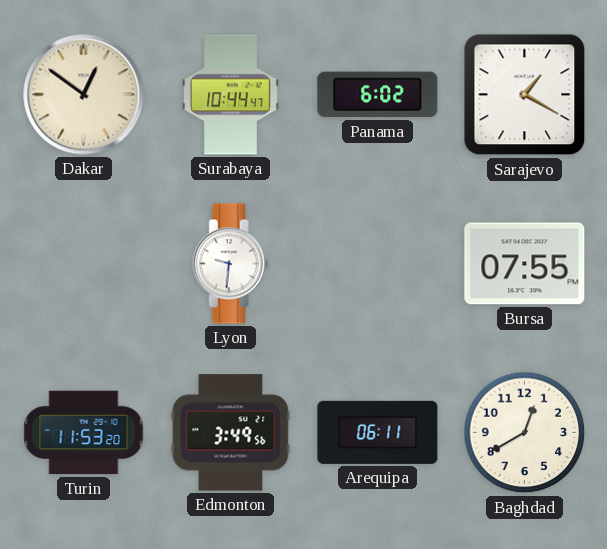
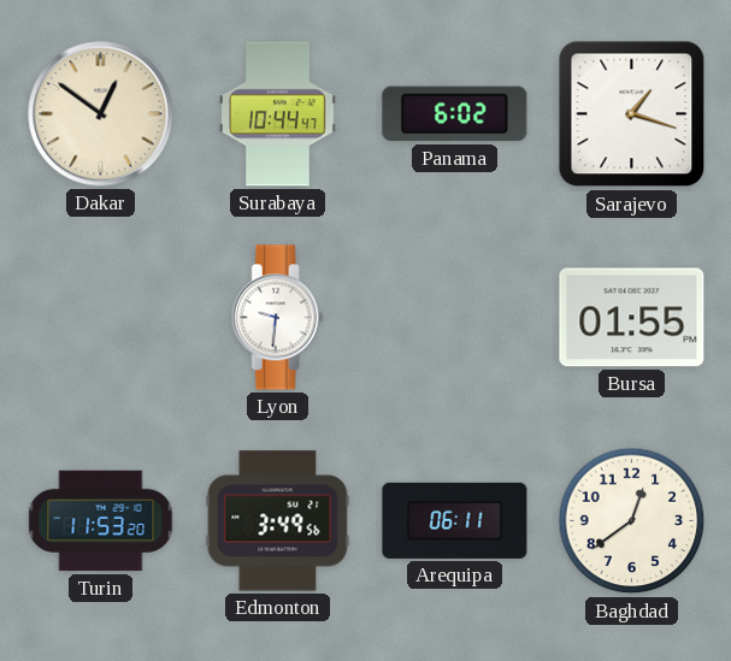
Sarajevo: 1:20 -> 1:18
Bursa: 07:55 -> 01:55
Baghdad: 12:40 -> 12:39
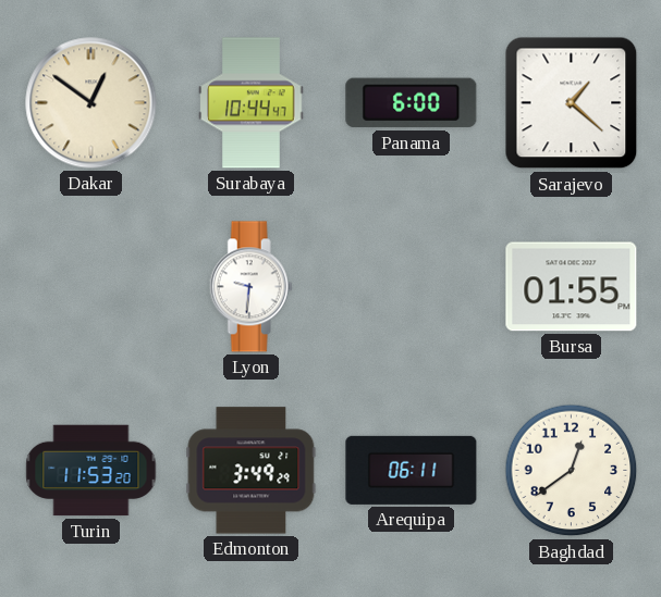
Panama: 6:02 -> 6:00
Sarajevo: 1:18 -> 1:22
Edmonton: 3:49:56 -> 3:49:29
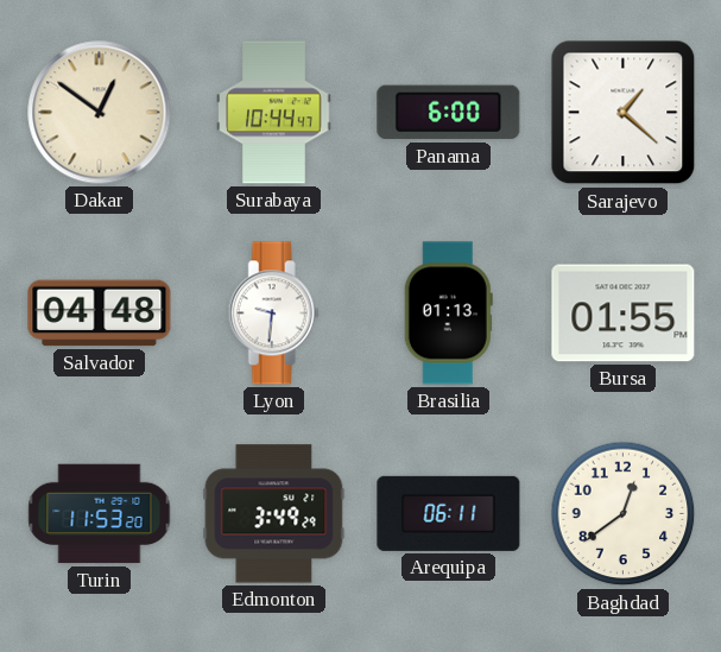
Salvador: none -> 04:48
Brasilia: none -> 01:13
